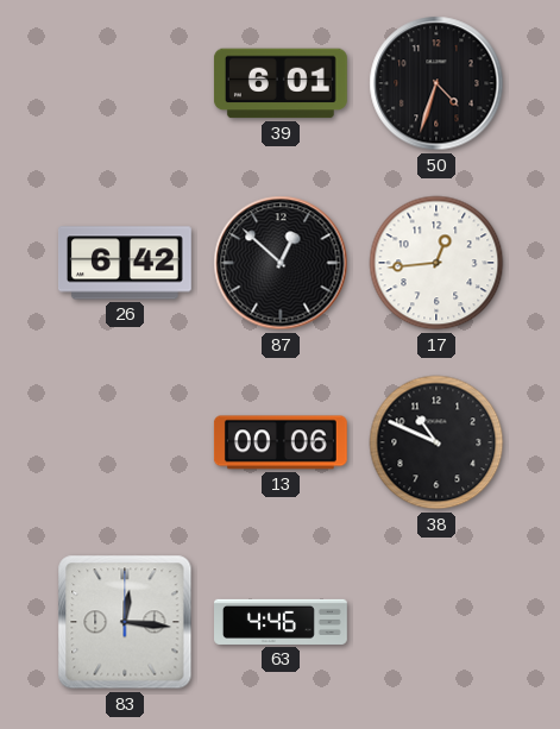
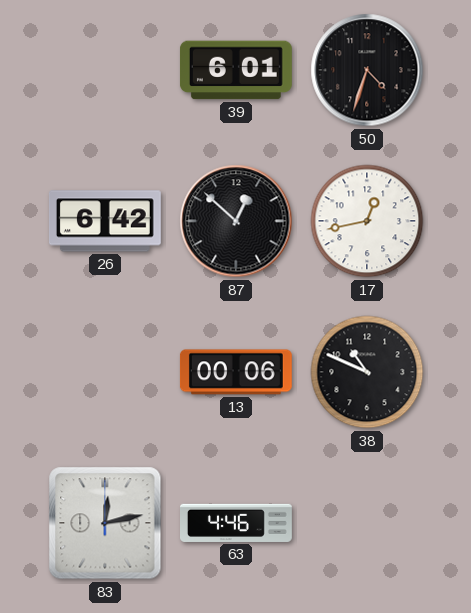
17: 12:44 -> 12:43
83: 12:16 -> 12:13
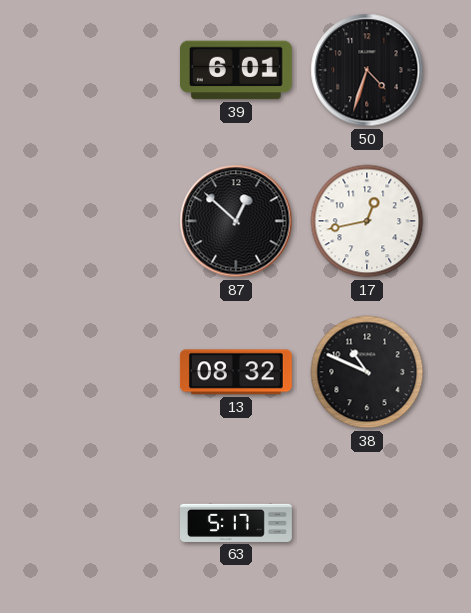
26: 6:42 -> none
13: 00:06 -> 08:32
83: 12:13 -> none
63: 4:46 -> 5:17
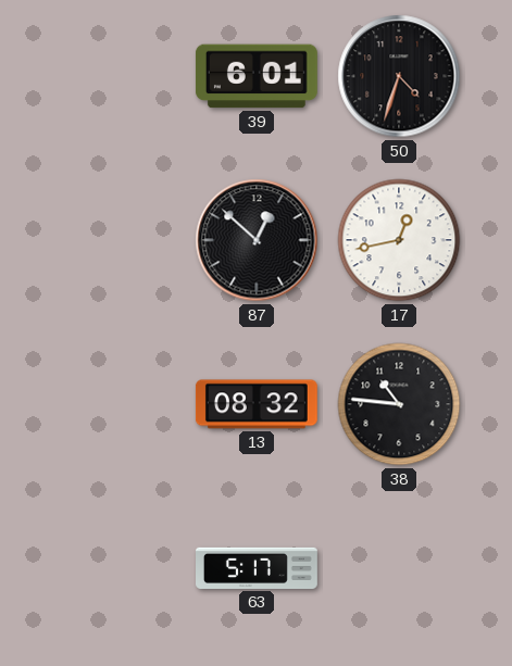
38: 10:49 -> 10:46
